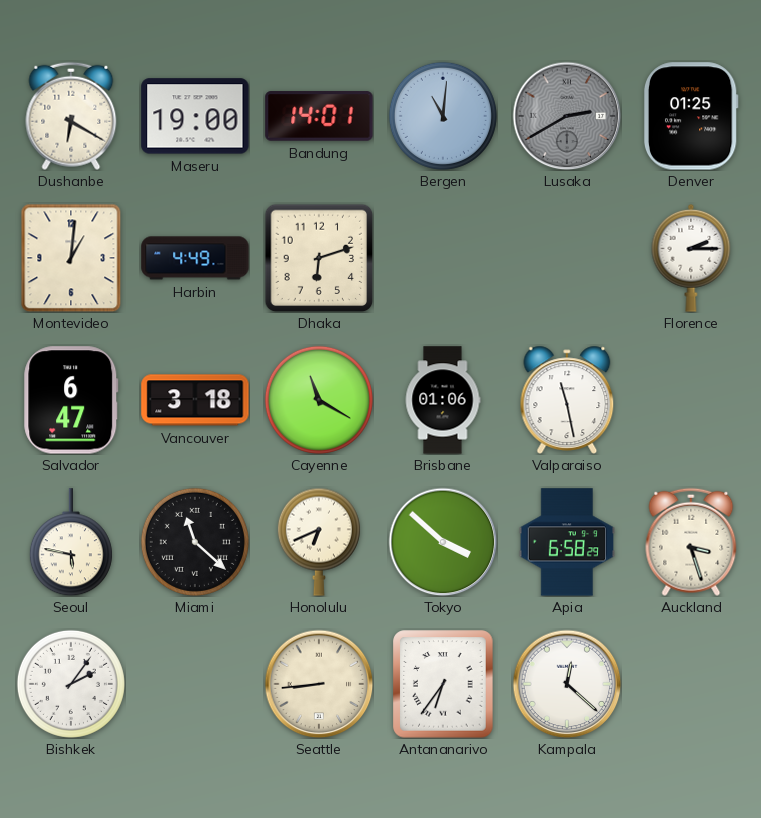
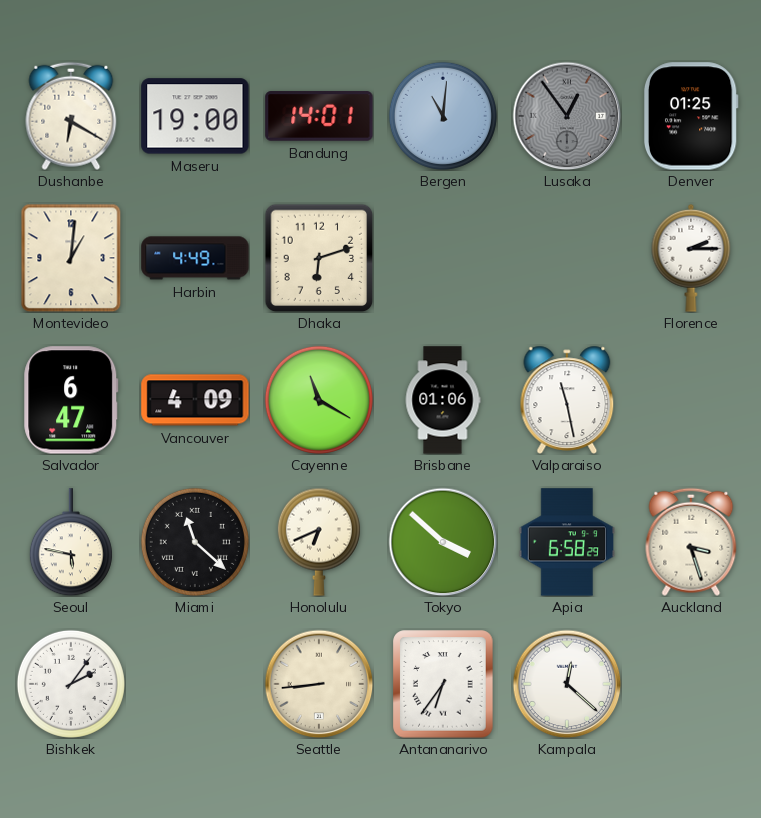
Lusaka: 2:40 -> 12:54
Vancouver: 3:18 -> 4:09
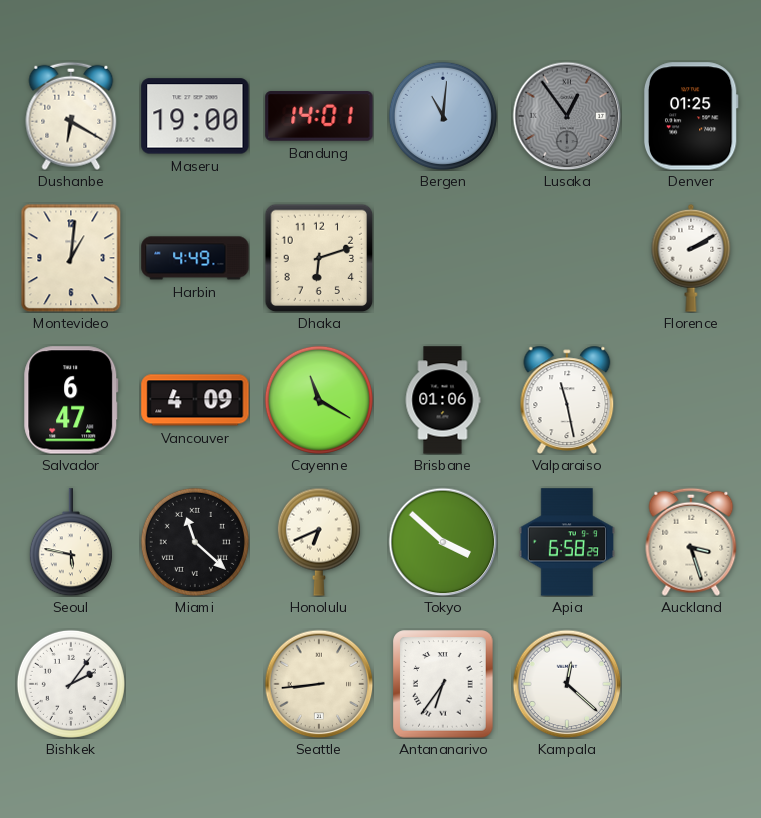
Florence: 2:15 -> 2:10
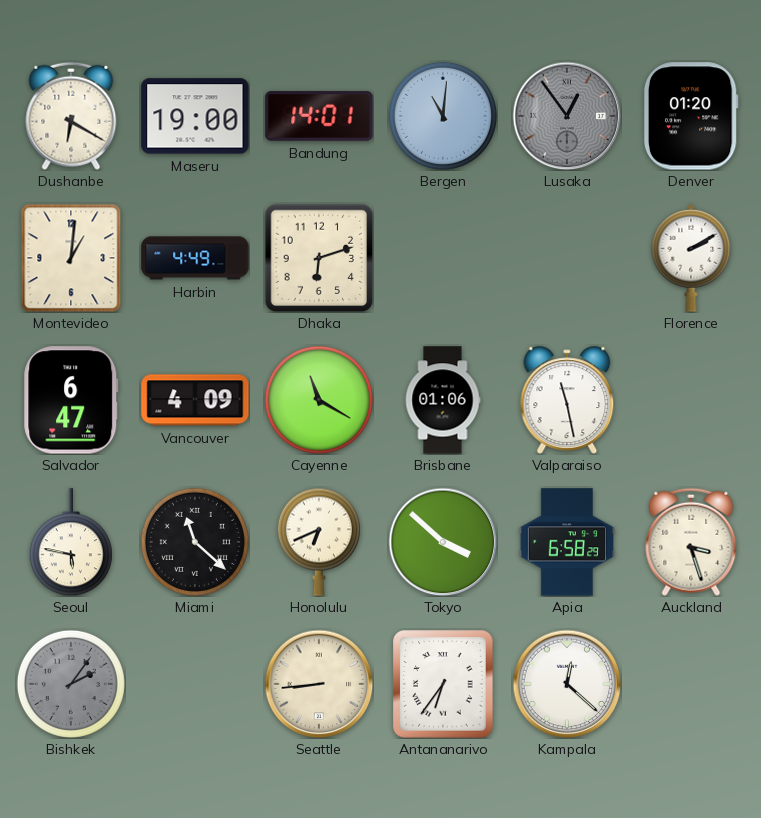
Denver: 01:25 -> 01:20
Bishkek dial: white -> grey
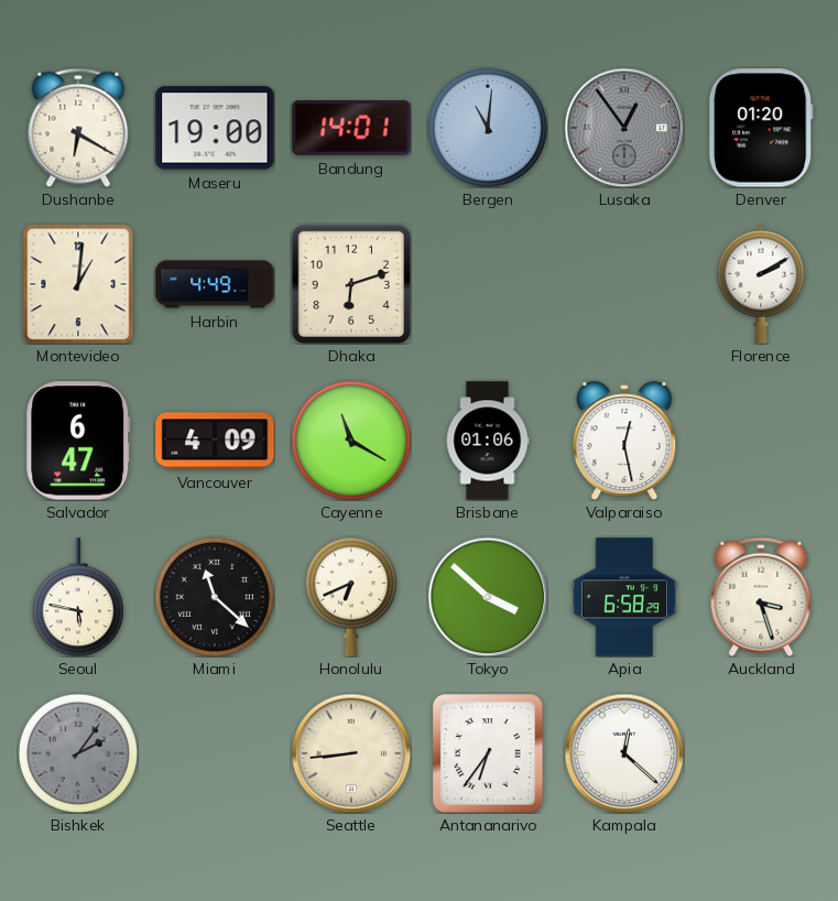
Valparaiso: 11:28 -> 12:28
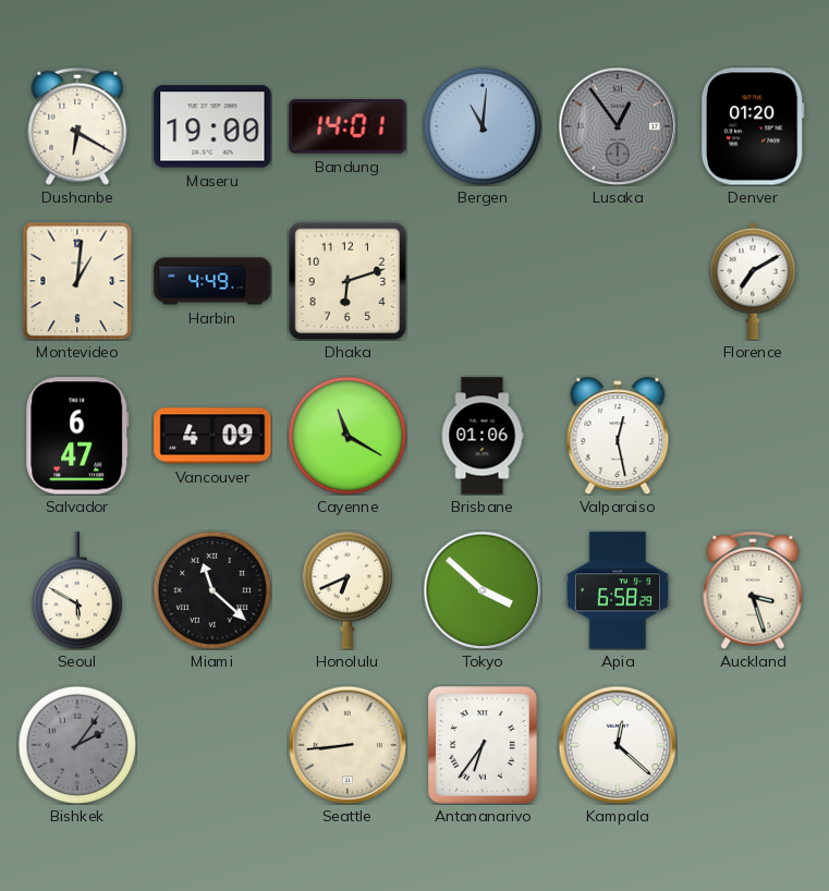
Florence: 2:10 -> 7:10
Seoul: 5:47 -> 5:50
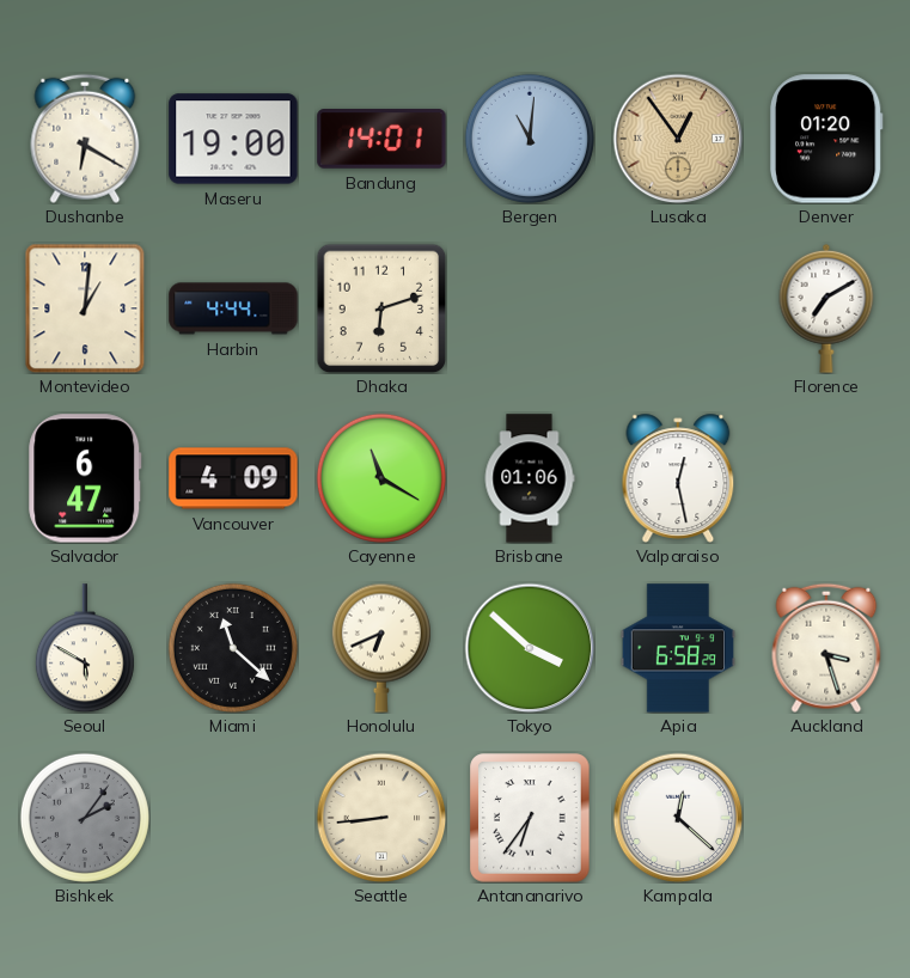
Lusaka dial: grey -> champagne
Harbin: 4:49 -> 4:44
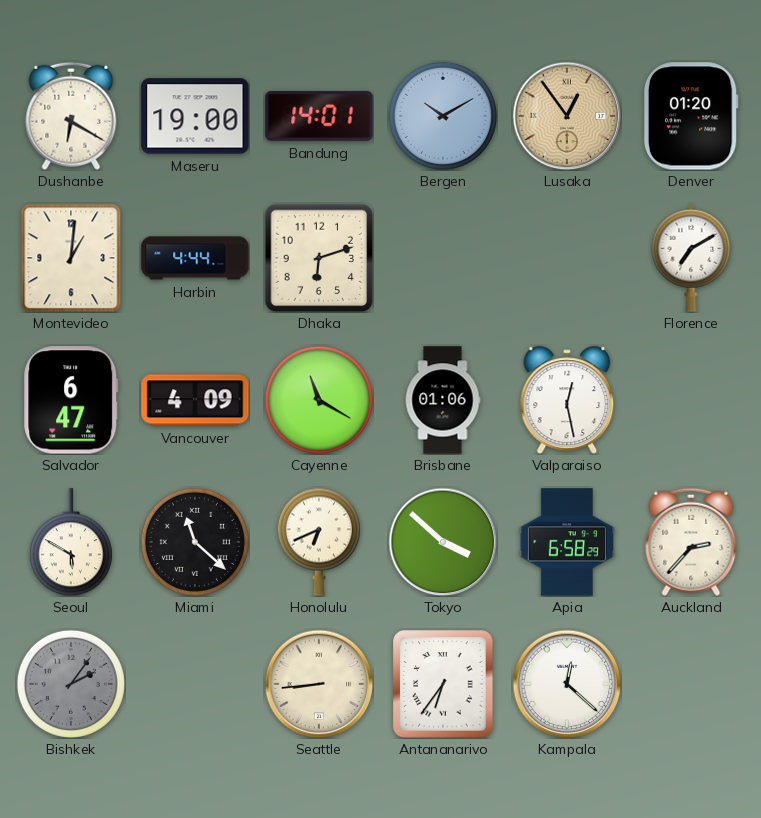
Bergen: 11:01 -> 10:10
Auckland: 3:27 -> 2:37
